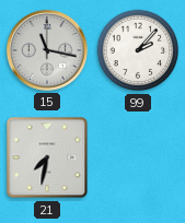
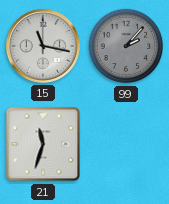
99 dial: white -> grey
21: 7:32 -> 11:33
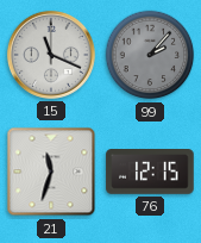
15: 11:17 -> 11:19
76: none -> 12:15
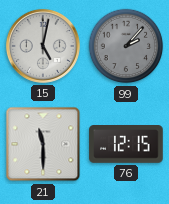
15: 11:19 -> 5:02
21: 11:33 -> 11:30
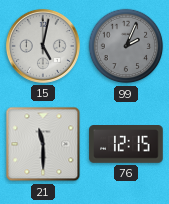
99: 2:07 -> 2:04
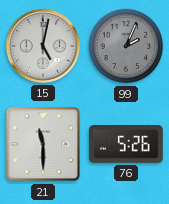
76: 12:15 -> 5:26
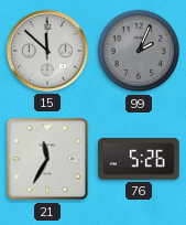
15: 5:02 -> 11:52
21: 11:30 -> 11:35
